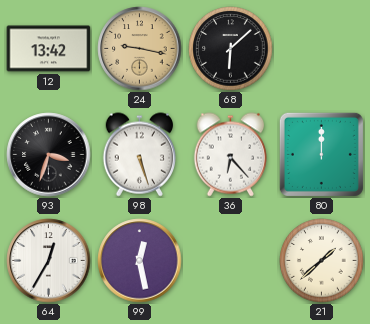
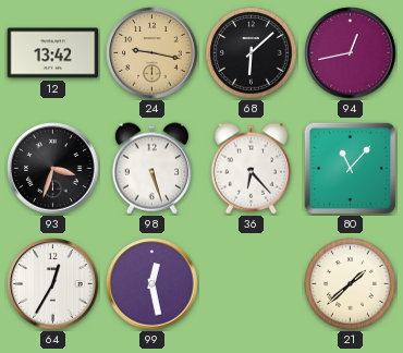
94: none -> 12:43
80: 12:00 -> 11:07
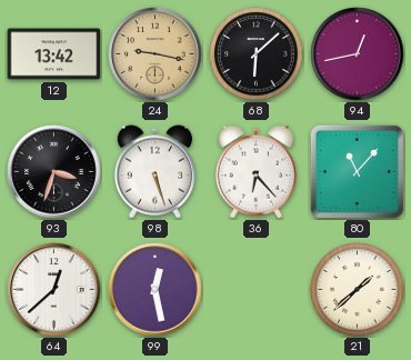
64: 12:35 -> 12:38
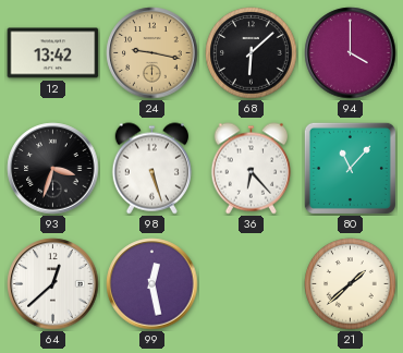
94: 12:43 -> 4:00
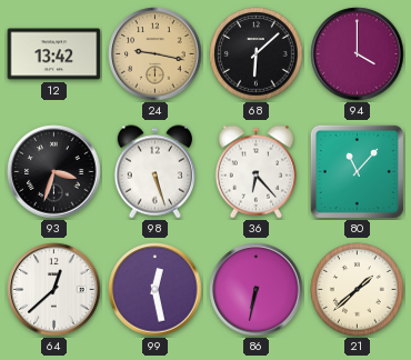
86: none -> 6:32
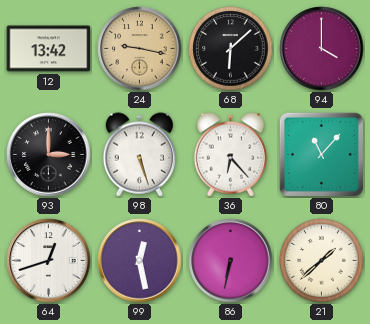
93: 3:33 -> 3:00
64: 12:38 -> 12:42
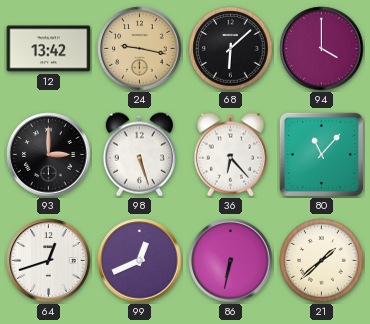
99: 12:28 -> 12:41
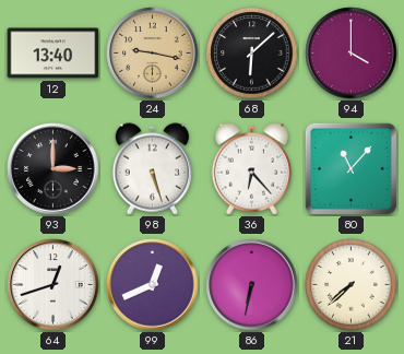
12: 13:42 -> 13:40
21: 1:38 -> 7:38
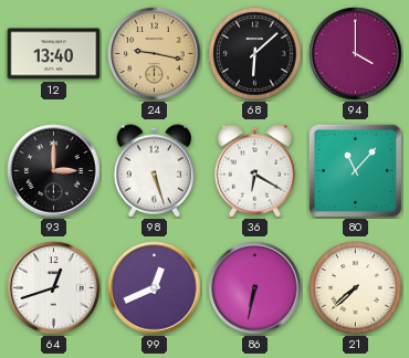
36: 6:23 -> 6:20
